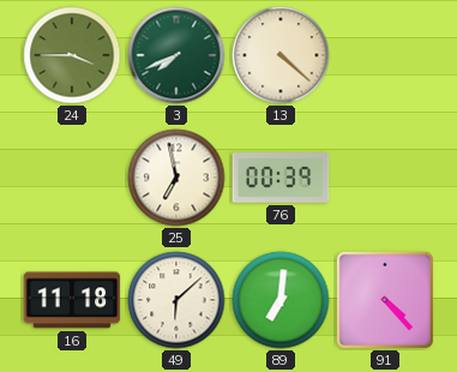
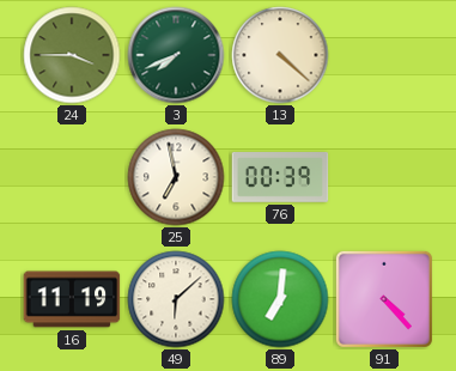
16: 11:18 -> 11:19
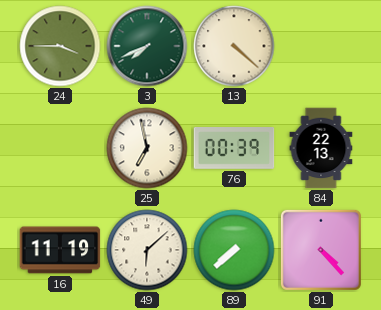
84: none -> 22:13
89: 7:01 -> 7:38
